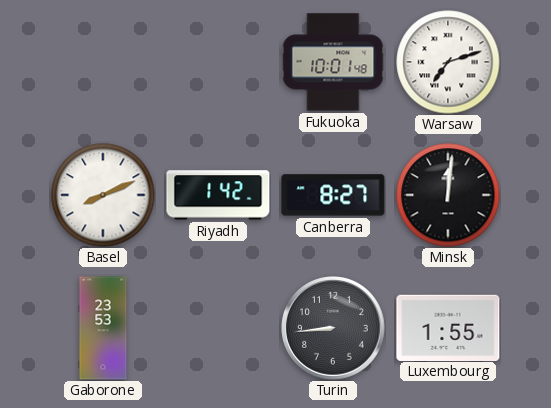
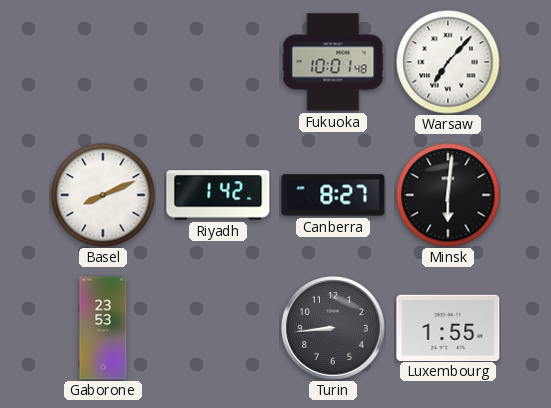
Warsaw: 7:12 -> 7:07
Minsk: 12:01 -> 6:01
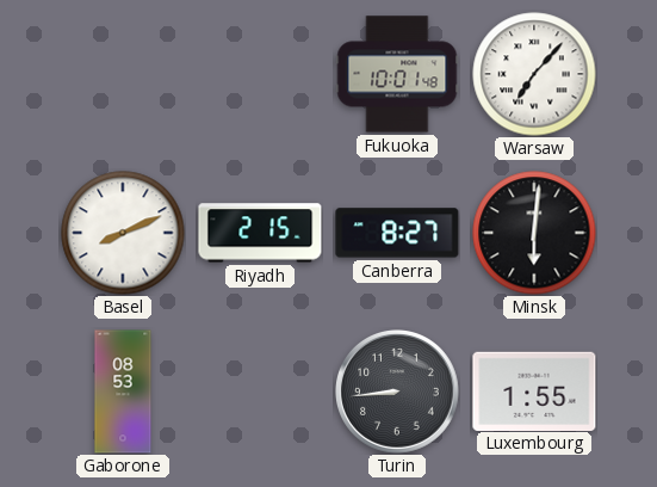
Riyadh: 1:42 -> 2:15
Gaborone: 23:53 -> 08:53
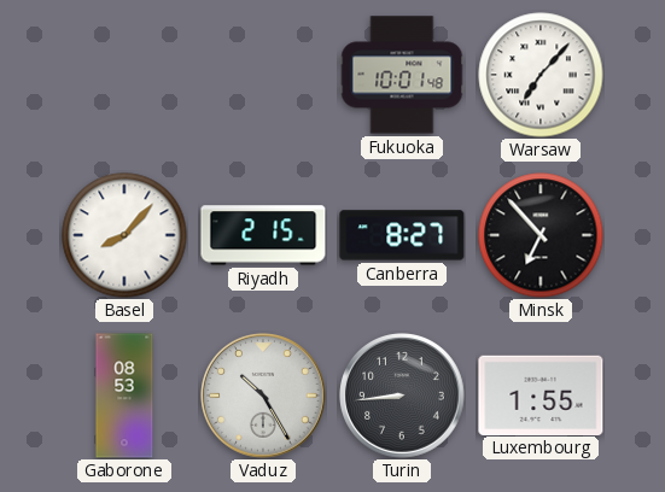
Basel: 8:11 -> 8:07
Minsk: 6:01 -> 6:53
Vaduz: none -> 10:25
